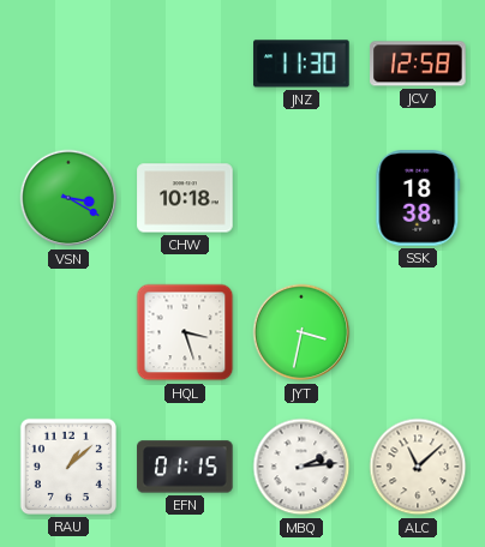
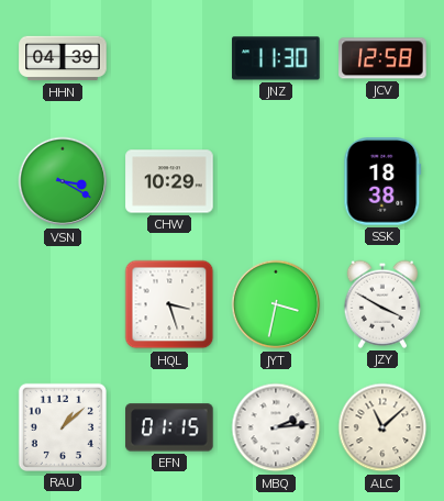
HHN: none -> 04:39
CHW: 10:18 -> 10:29
JZY: none -> 3:50
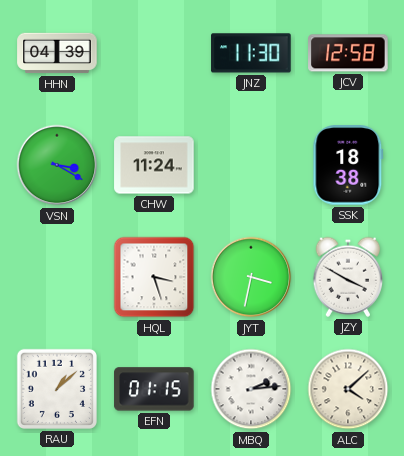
CHW: 10:29 -> 11:24
ALC: 11:08 -> 4:08
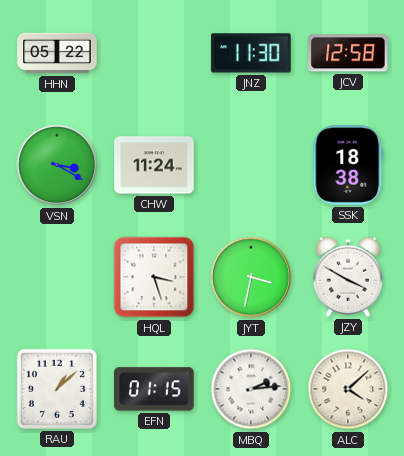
HHN: 04:39 -> 05:22
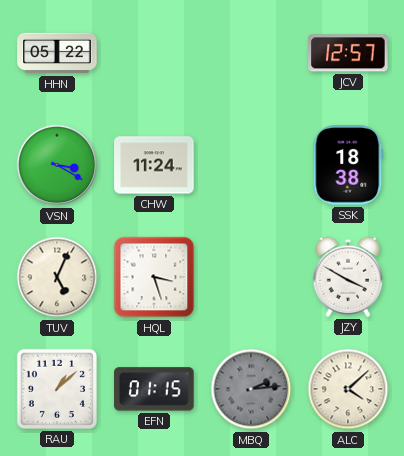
JNZ: 11:30 -> none
JCV: 12:58 -> 12:57
TUV: none -> 5:04
JYT: 3:32 -> none
MBQ dial: white -> grey
